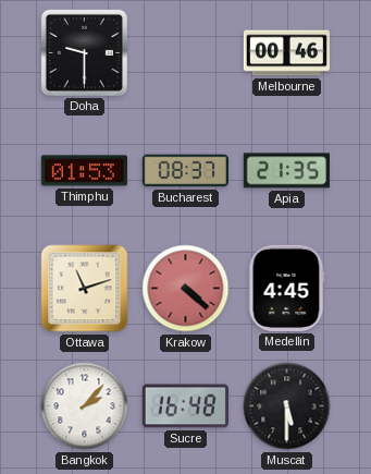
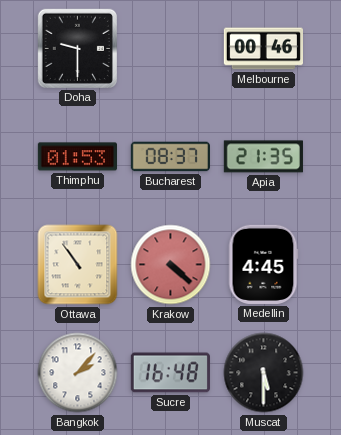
Ottawa: 11:12 -> 10:54
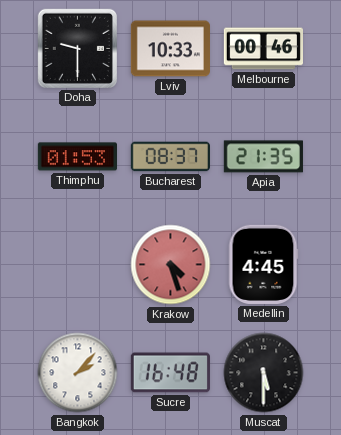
Lviv: none -> 10:33
Ottawa: 10:54 -> none
Krakow: 4:22 -> 4:27
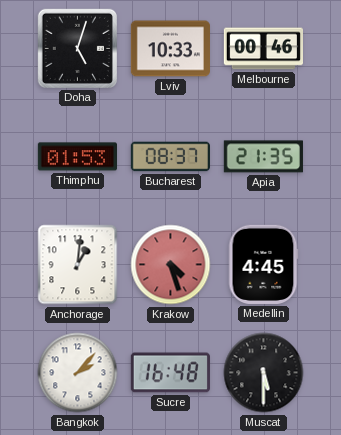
Doha: 9:30 -> 5:03
Anchorage: none -> 1:01
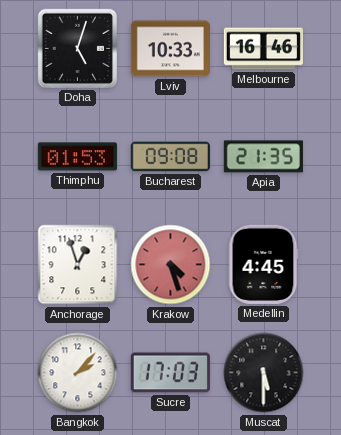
Melbourne: 00:46 -> 16:46
Bucharest: 08:37 -> 09:08
Anchorage: 1:01 -> 12:57
Sucre: 16:48 -> 17:03
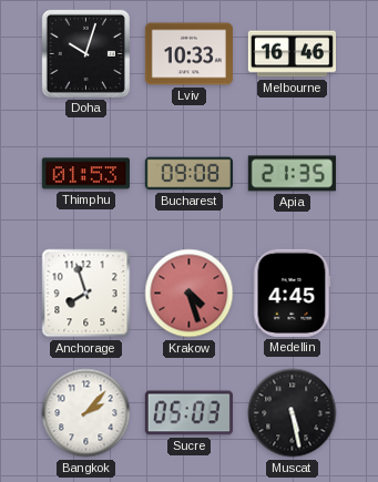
Doha: 5:03 -> 10:03
Anchorage: 12:57 -> 7:57
Sucre: 17:03 -> 05:03
Muscat: 5:30 -> 5:28
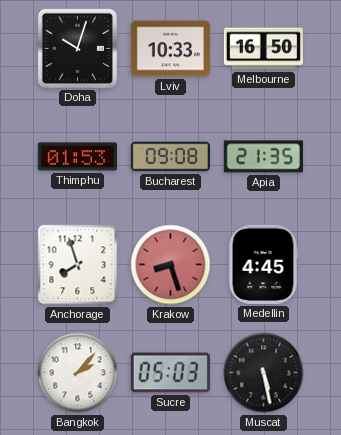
Melbourne: 16:46 -> 16:50
Krakow: 4:27 -> 8:27
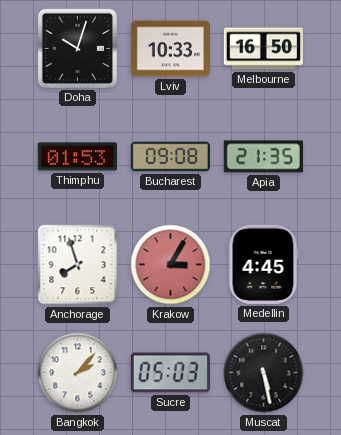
Krakow: 8:27 -> 3:05
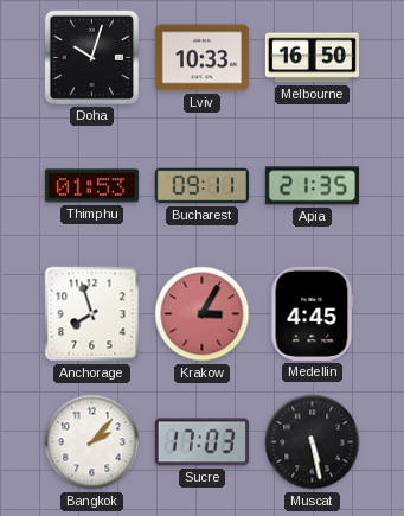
Bucharest: 09:08 -> 09:11
Sucre: 05:03 -> 17:03
